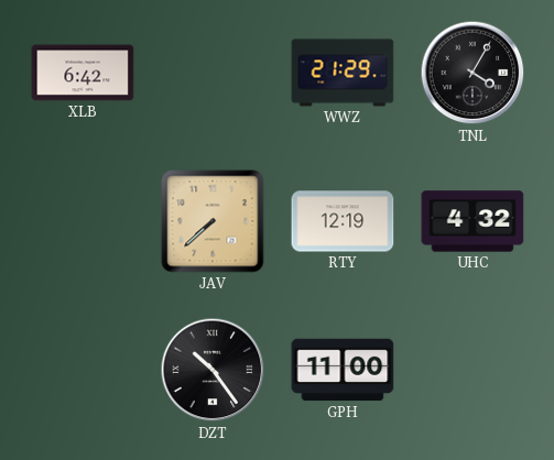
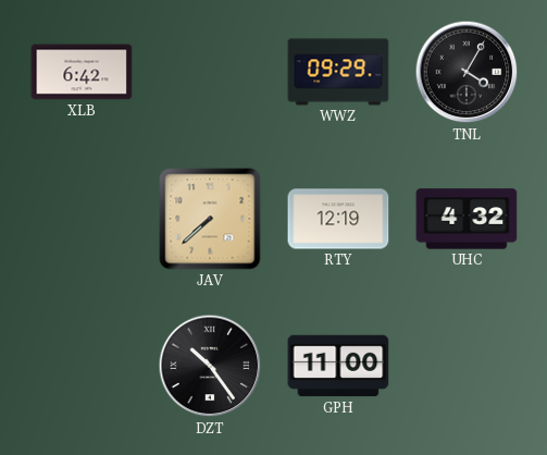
WWZ: 21:29 -> 09:29
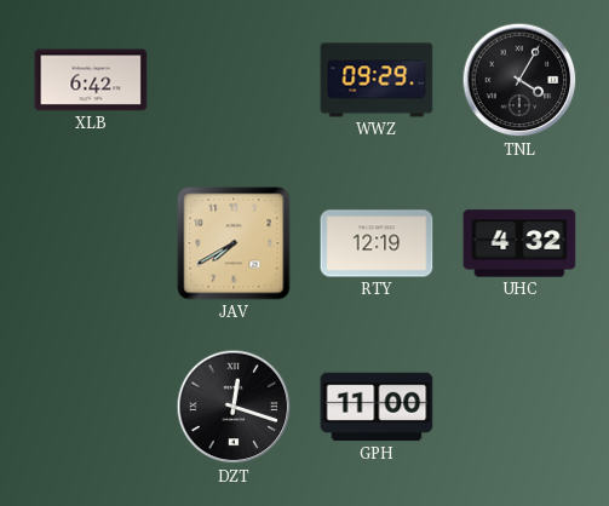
JAV: 7:38 -> 7:40
DZT: 10:24 -> 12:18
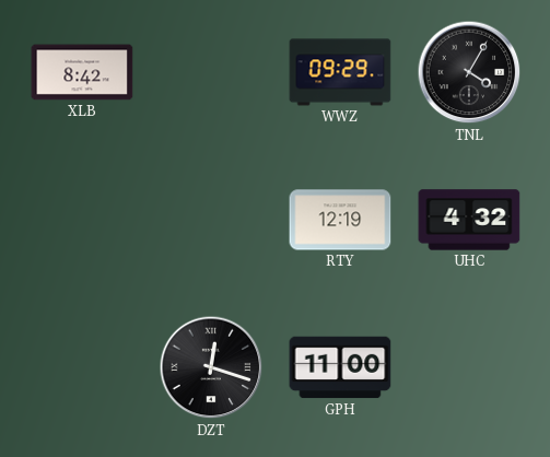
XLB: 6:42 -> 8:42
JAV: 7:40 -> none
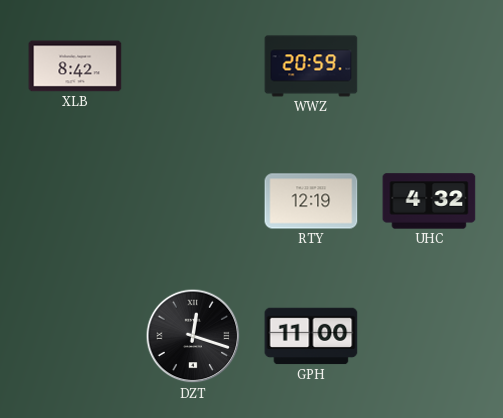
WWZ: 09:29 -> 20:59
TNL: 4:05 -> none
